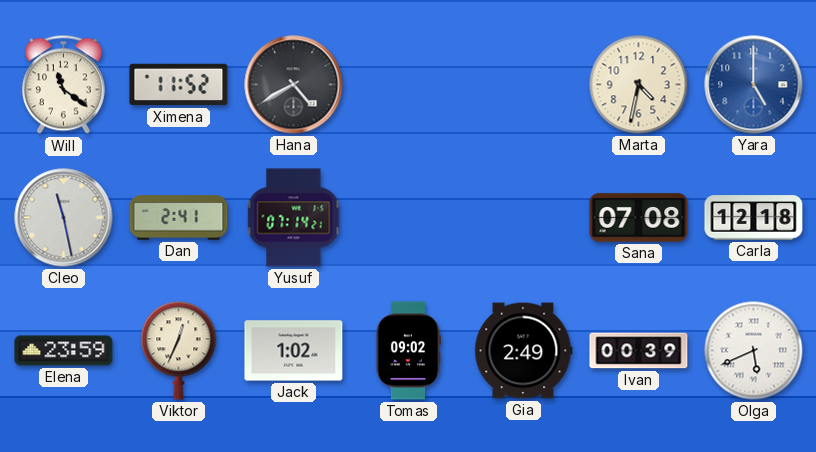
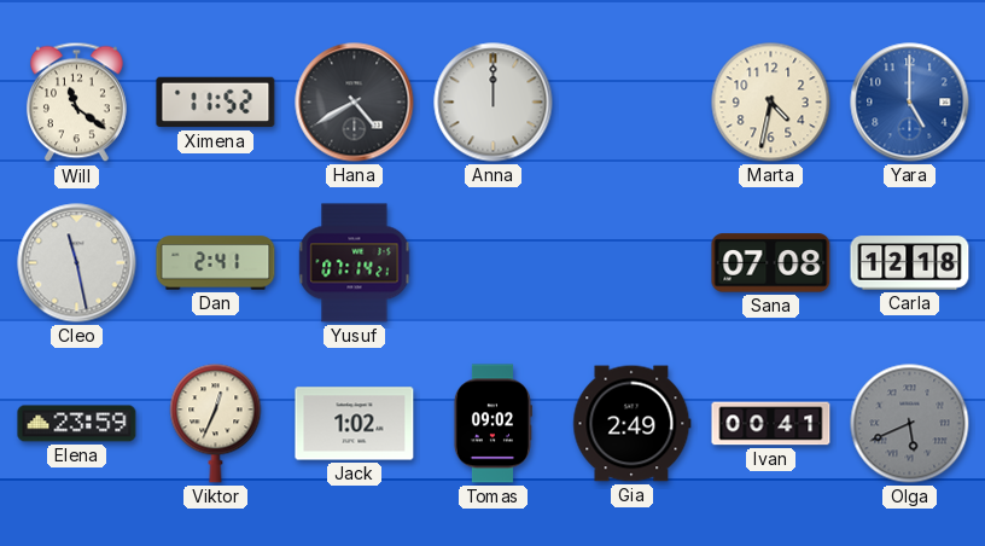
Anna: none -> 12:00
Ivan: 00:39 -> 00:41
Olga dial: white -> grey
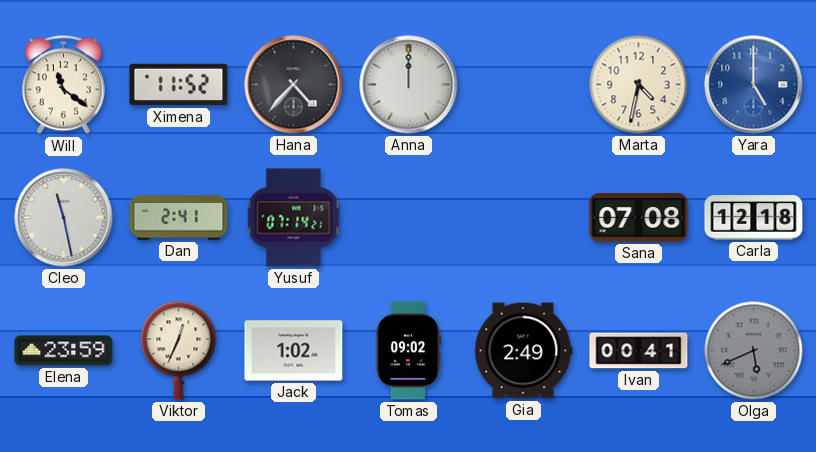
Hana: 4:40 -> 4:37
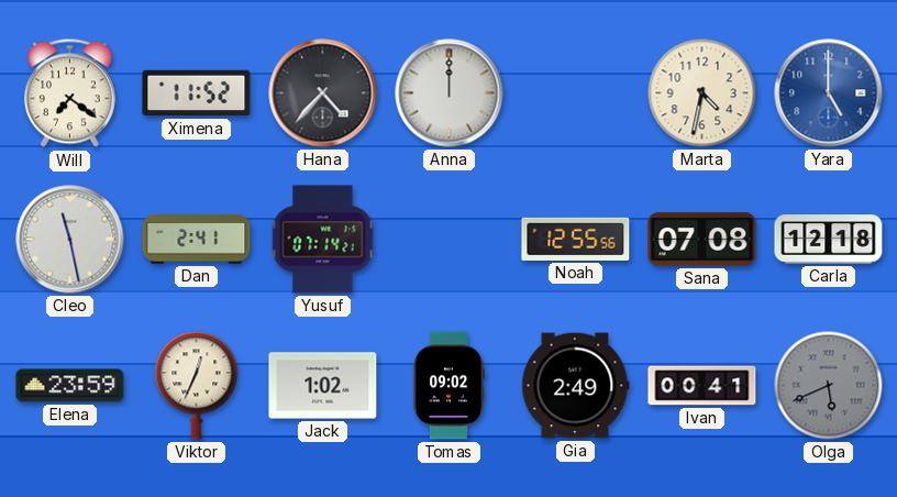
Will: 11:21 -> 7:21
Noah: none -> 12:55
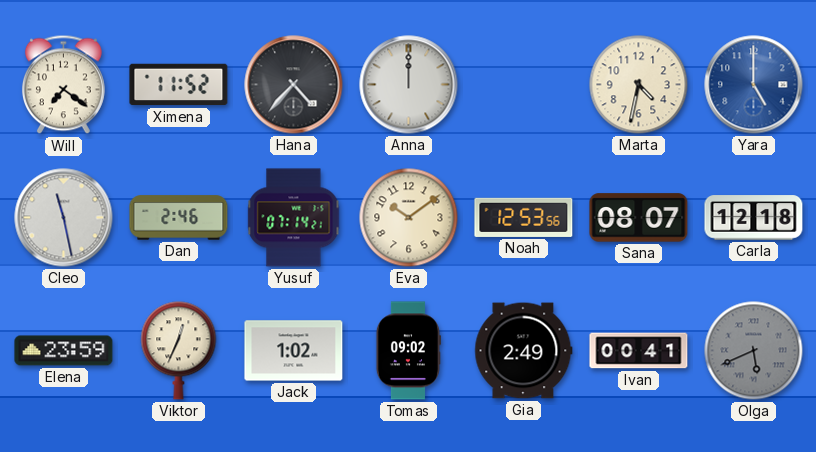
Dan: 2:41 -> 2:46
Eva: none -> 10:09
Noah: 12:55 -> 12:53
Sana: 07:08 -> 08:07
